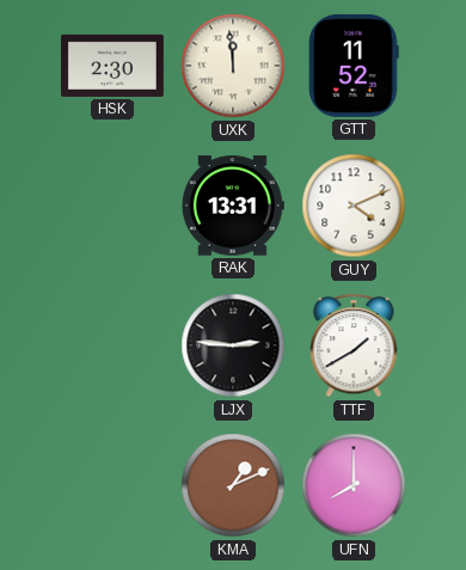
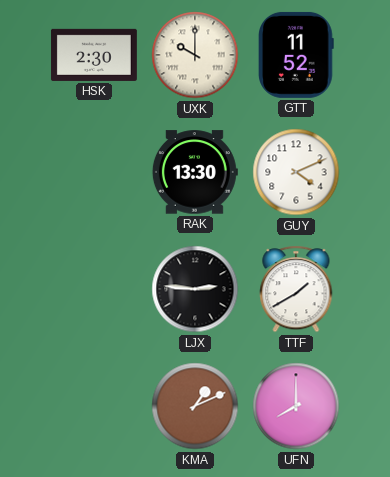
UXK: 11:59 -> 10:00
RAK: 13:31 -> 13:30
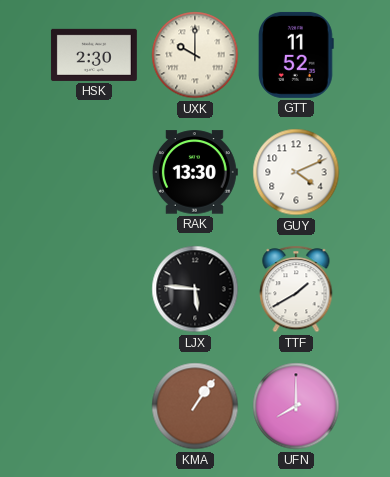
LJX: 2:46 -> 5:46
KMA: 1:11 -> 1:06
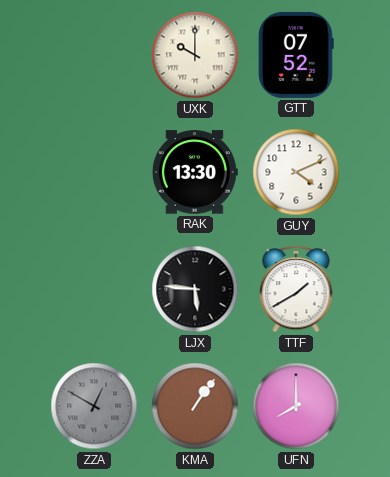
HSK: 2:30 -> none
GTT: 11:52 -> 07:52
ZZA: none -> 12:50
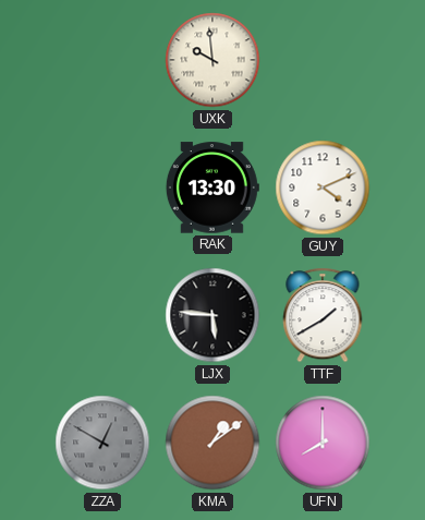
UXK: 10:00 -> 9:59
GTT: 07:52 -> none
KMA: 1:06 -> 1:09
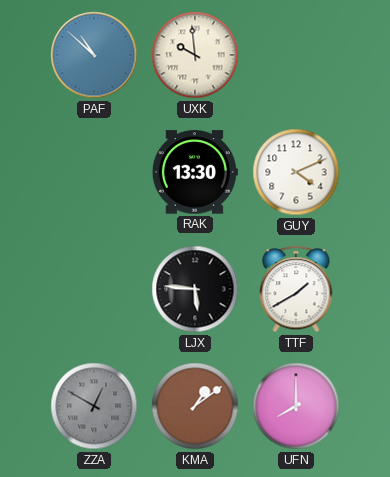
PAF: none -> 10:52
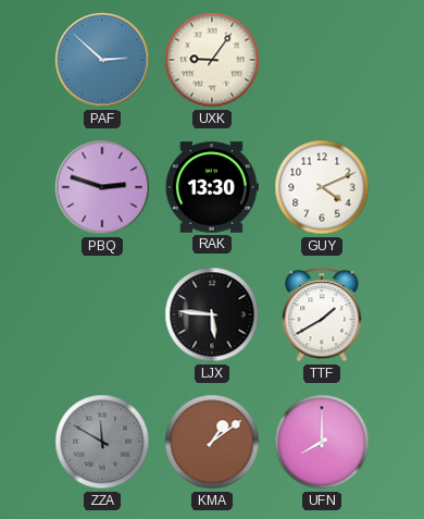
PAF: 10:52 -> 2:52
UXK: 9:59 -> 9:06
PBQ: none -> 2:48
ZZA: 12:50 -> 11:50
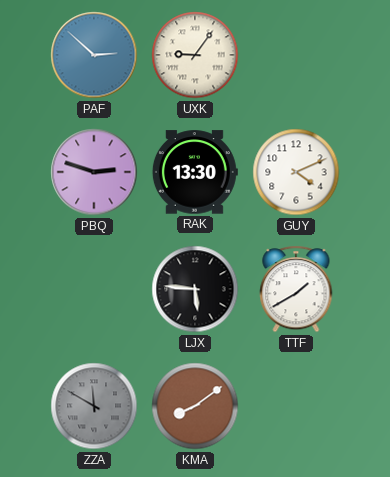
KMA: 1:09 -> 8:09
UFN: 8:00 -> none
